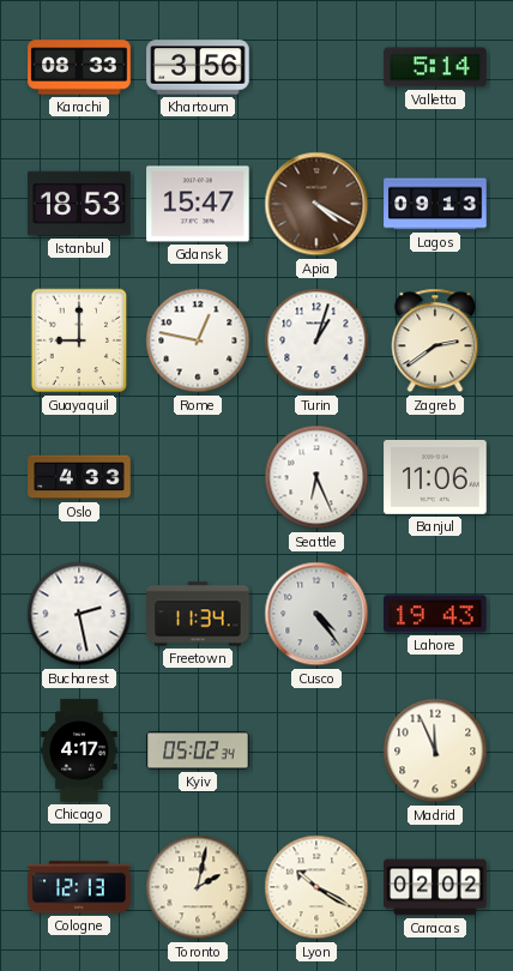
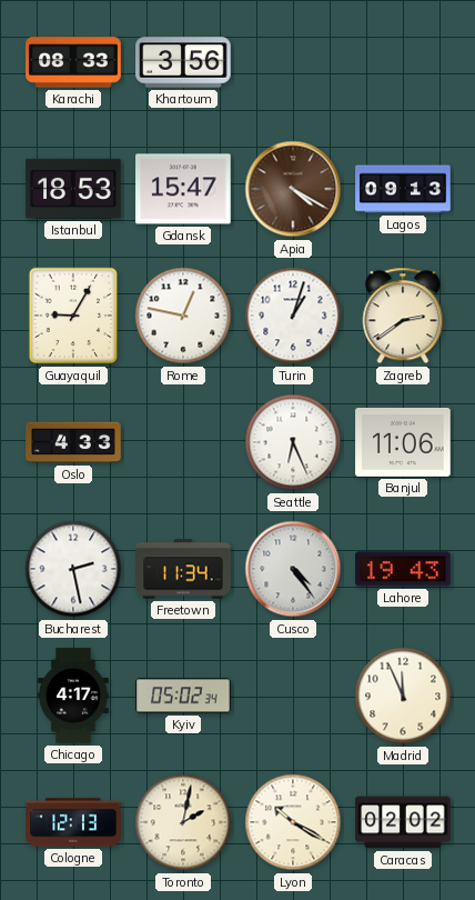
Valletta: 5:14 -> none
Guayaquil: 9:00 -> 9:05
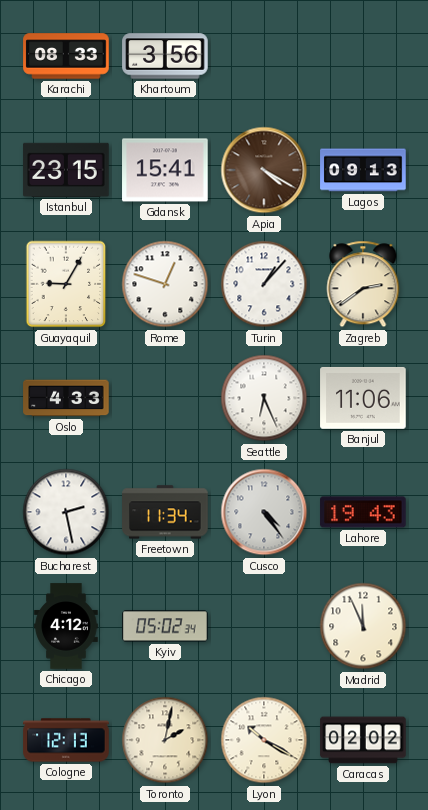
Istanbul: 18:53 -> 23:15
Gdansk: 15:47 -> 15:41
Rome: 12:47 -> 12:48
Turin: 1:03 -> 1:07
Chicago: 4:17 -> 4:12
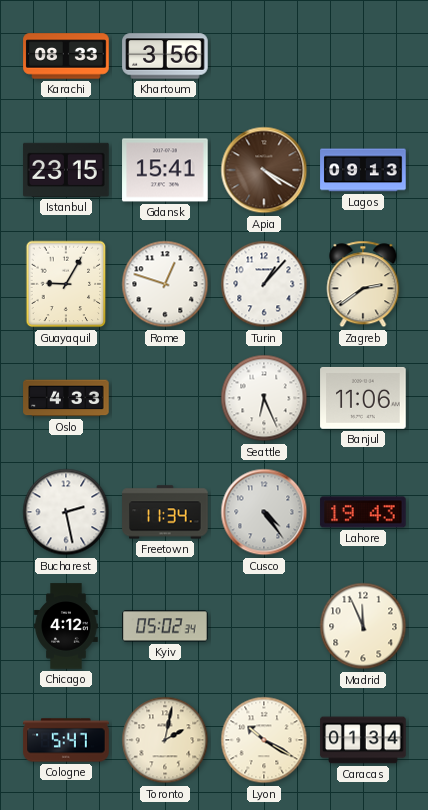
Cologne: 12:13 -> 5:47
Caracas: 02:02 -> 01:34
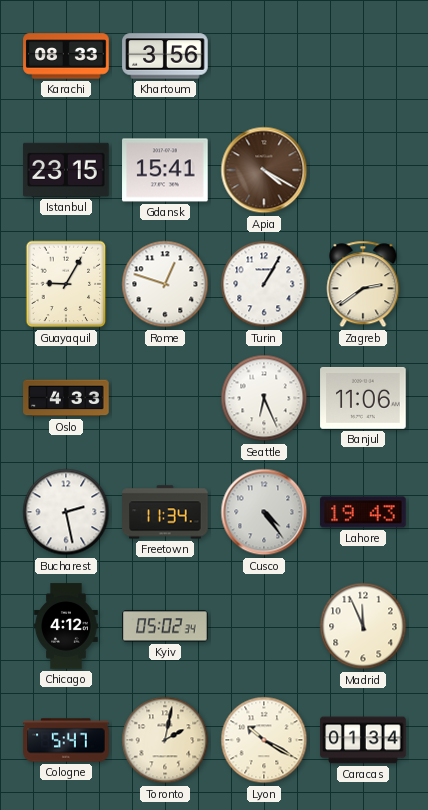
Lagos: 09:13 -> none
Turin: 1:07 -> 1:05
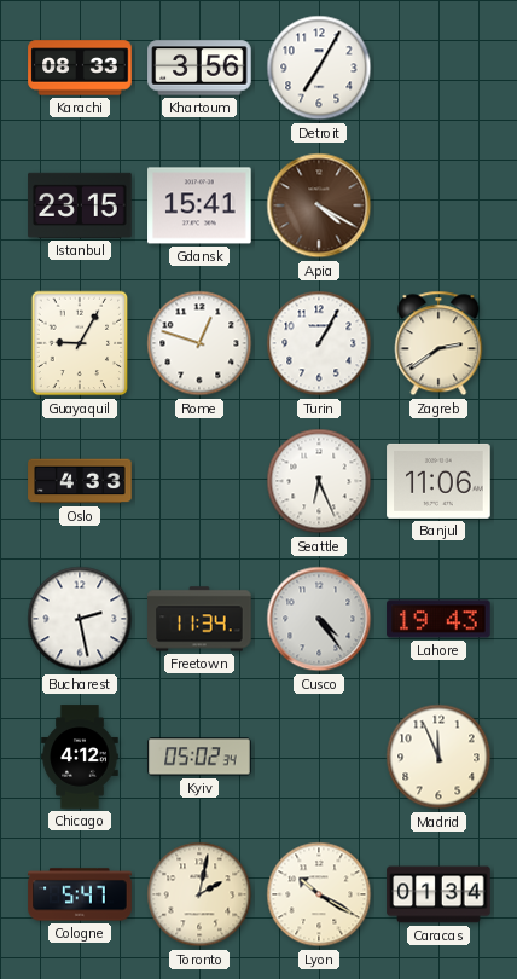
Detroit: none -> 7:05
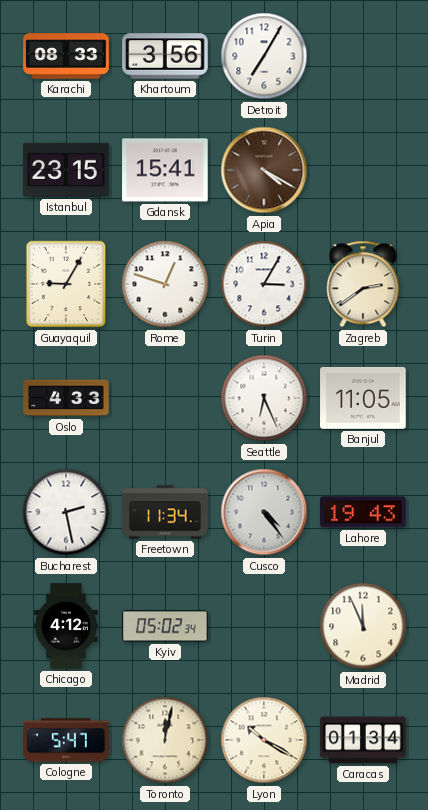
Turin: 1:05 -> 3:05
Banjul: 11:06 -> 11:05
Toronto: 2:02 -> 12:02
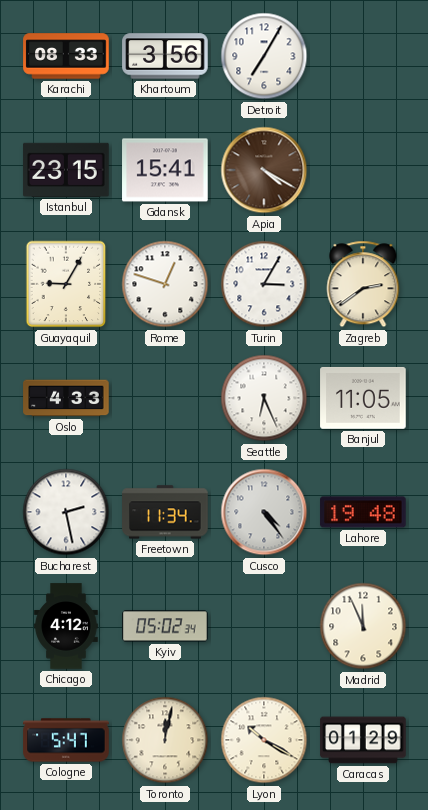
Lahore: 19:43 -> 19:48
Caracas: 01:34 -> 01:29
